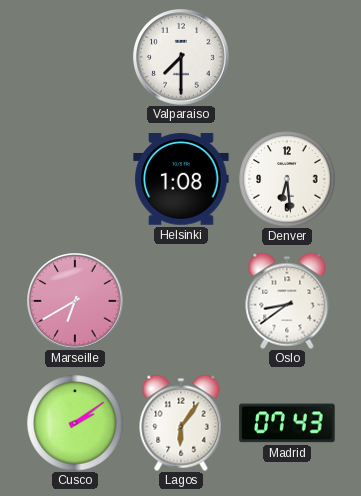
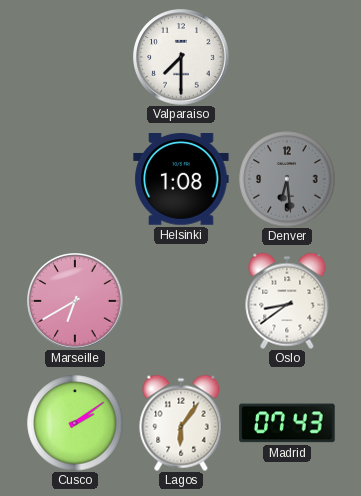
Denver dial: white -> grey
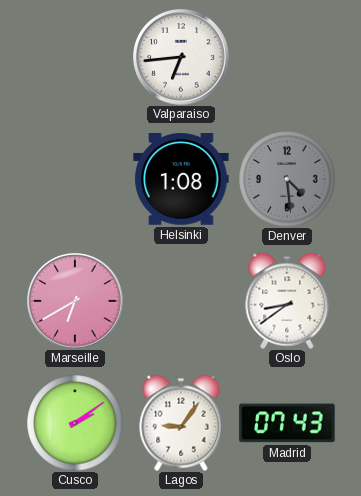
Valparaiso: 7:30 -> 6:44
Denver: 6:29 -> 4:29
Lagos: 6:06 -> 9:06
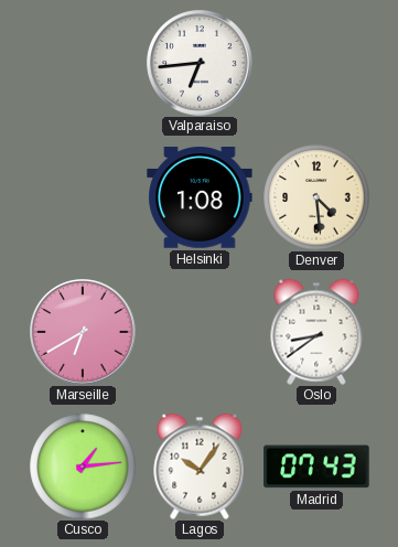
Denver dial: grey -> cream
Cusco: 2:09 -> 1:14
Lagos: 9:06 -> 10:06
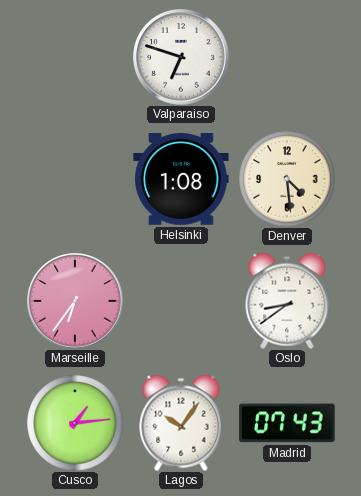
Valparaiso: 6:44 -> 6:48
Marseille: 6:40 -> 6:36
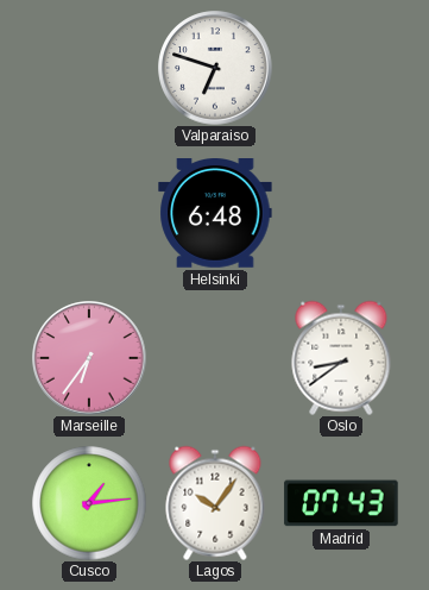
Helsinki: 1:08 -> 6:48
Denver: 4:29 -> none
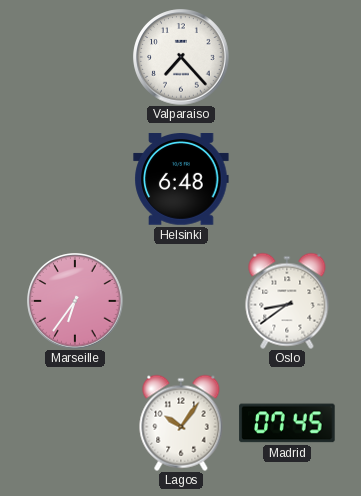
Valparaiso: 6:48 -> 7:23
Cusco: 1:14 -> none
Madrid: 07:43 -> 07:45
